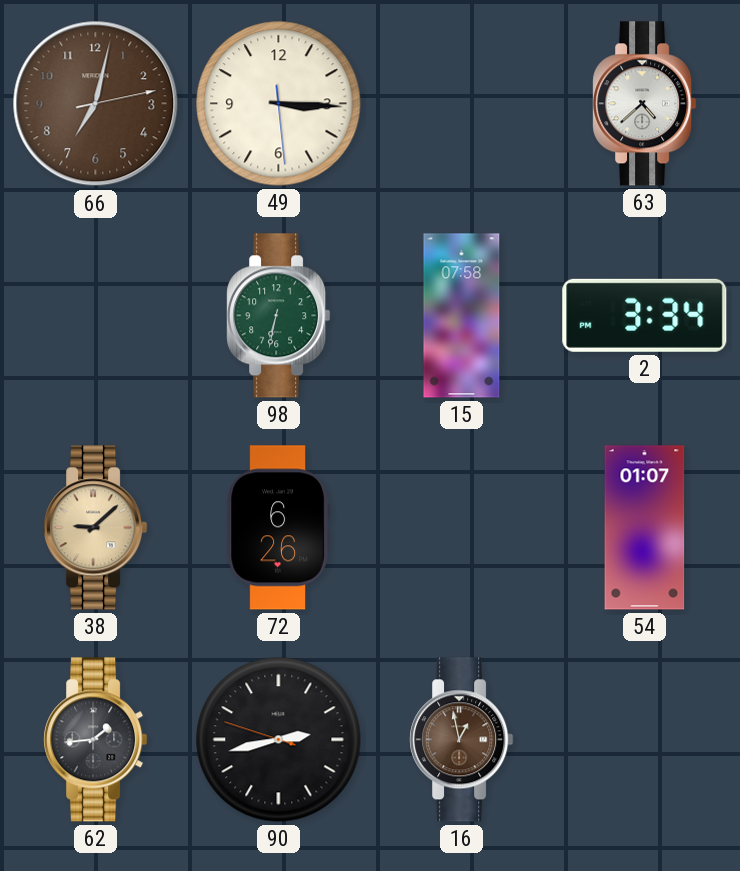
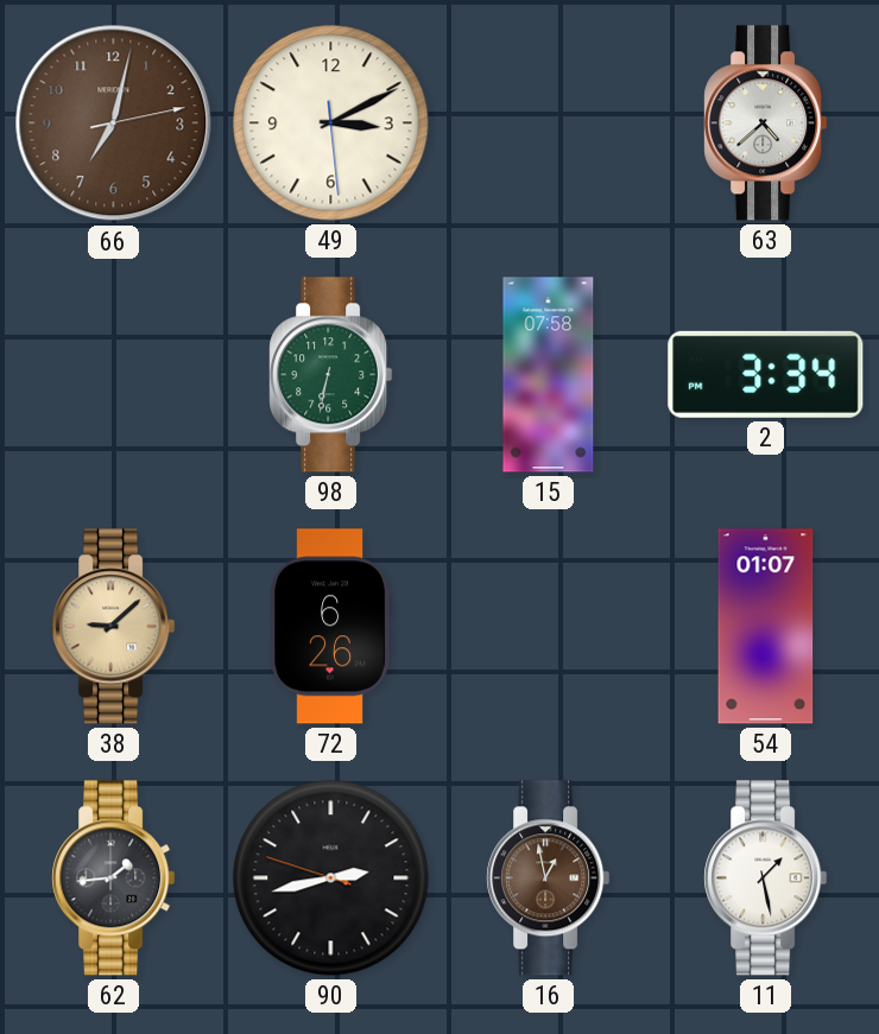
49: 3:15 -> 3:10
11: none -> 1:28
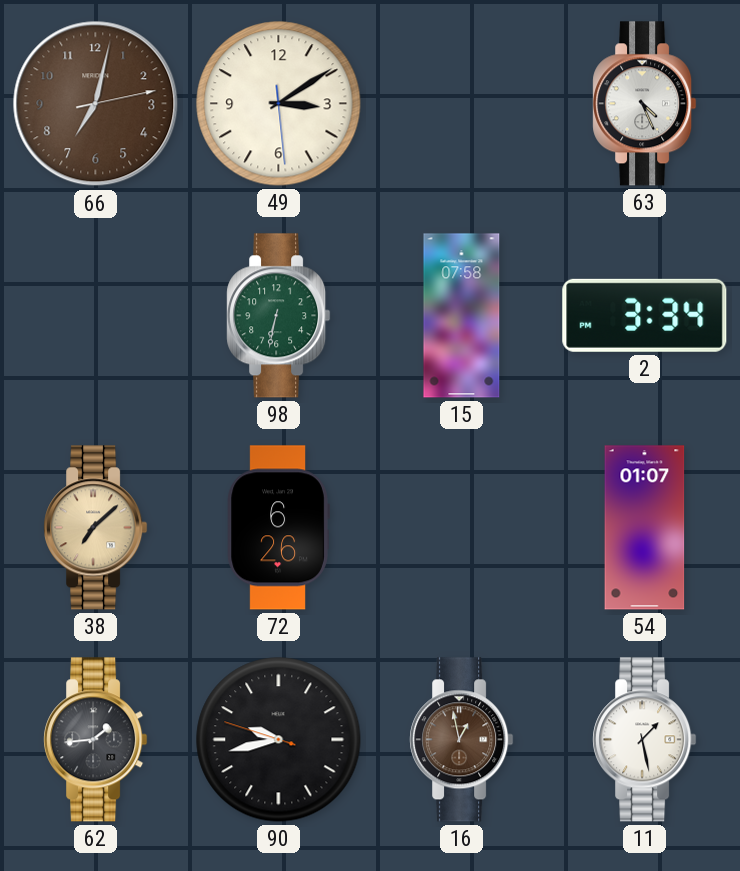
49: 3:10 -> 3:09
63: 4:38 -> 4:26
38: 9:08 -> 7:08
90: 2:42 -> 9:42
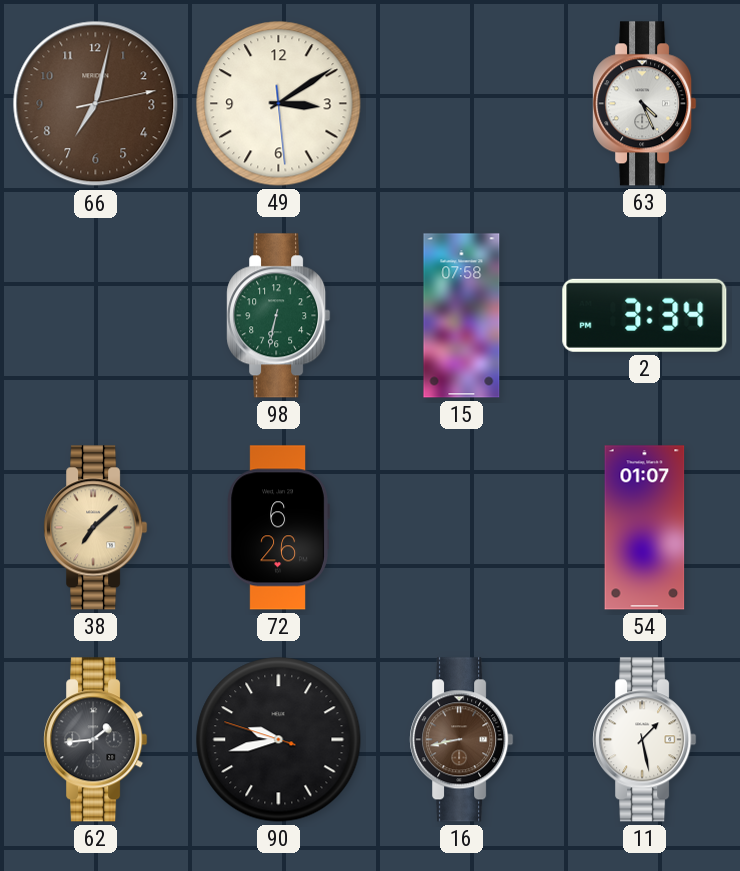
16: 12:58 -> 8:43
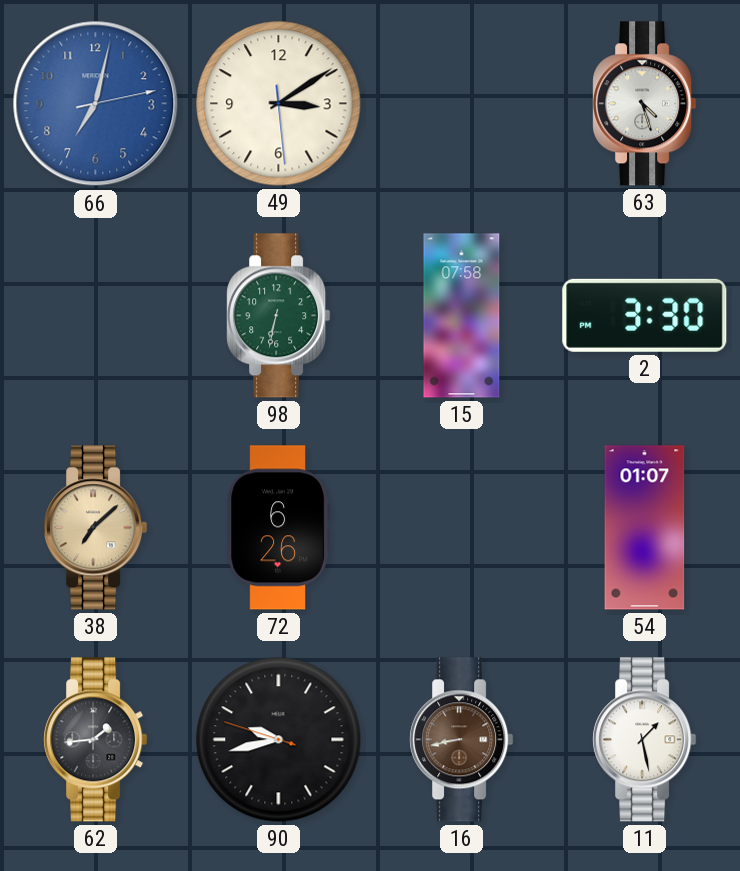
66 dial: brown -> blue
63: 4:26 -> 4:27
2: 3:34 -> 3:30
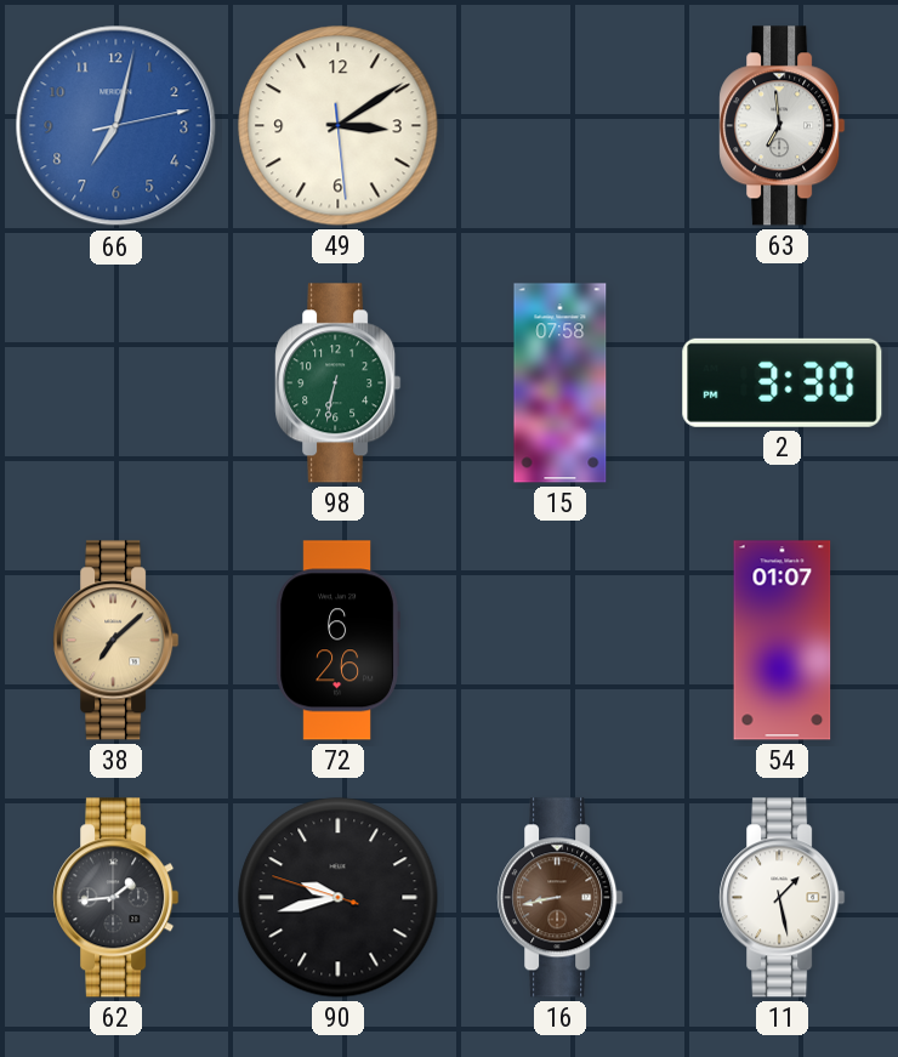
63: 4:27 -> 6:59
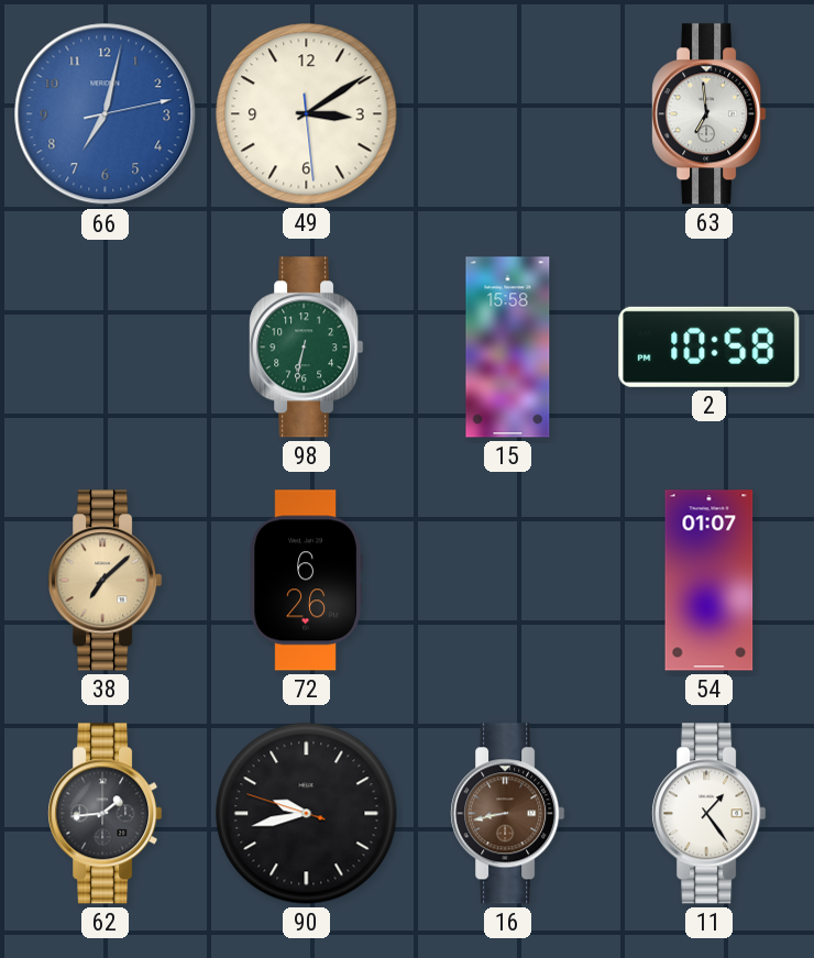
15: 07:58 -> 15:58
2: 3:30 -> 10:58
11: 1:28 -> 1:24
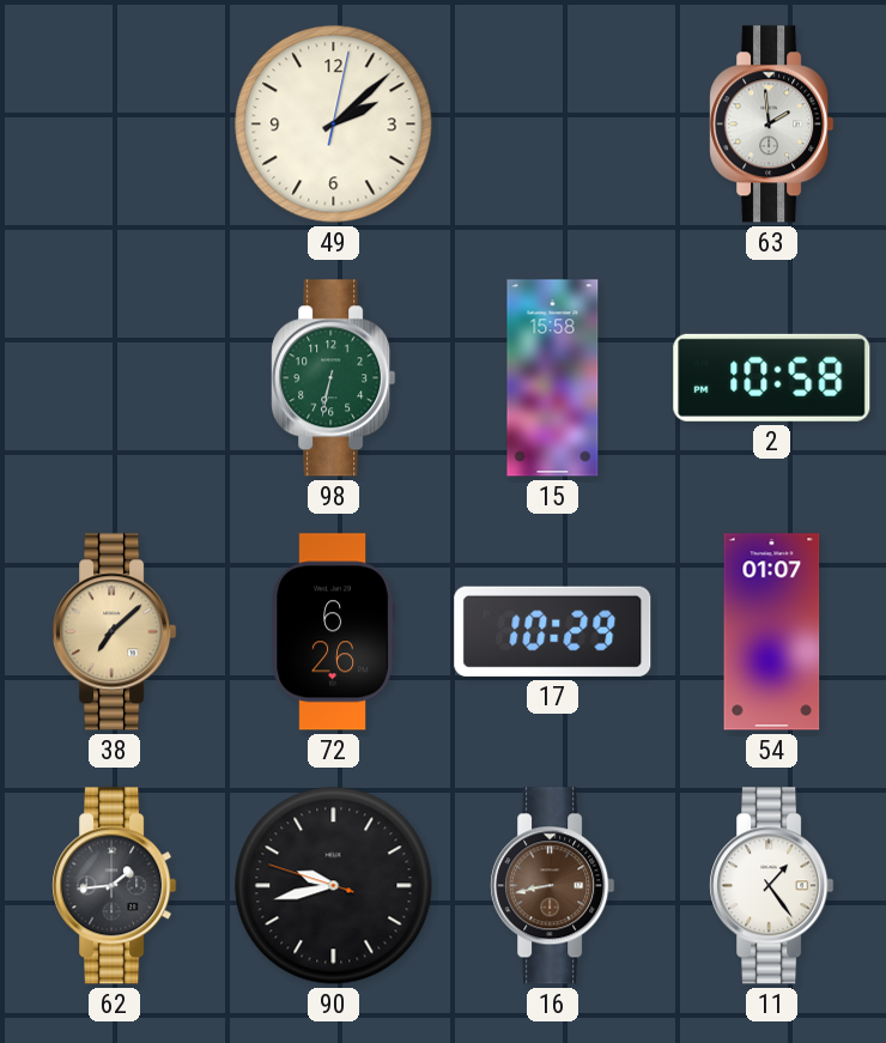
66: 7:02 -> none
49: 3:09 -> 2:08
63: 6:59 -> 1:59
17: none -> 10:29
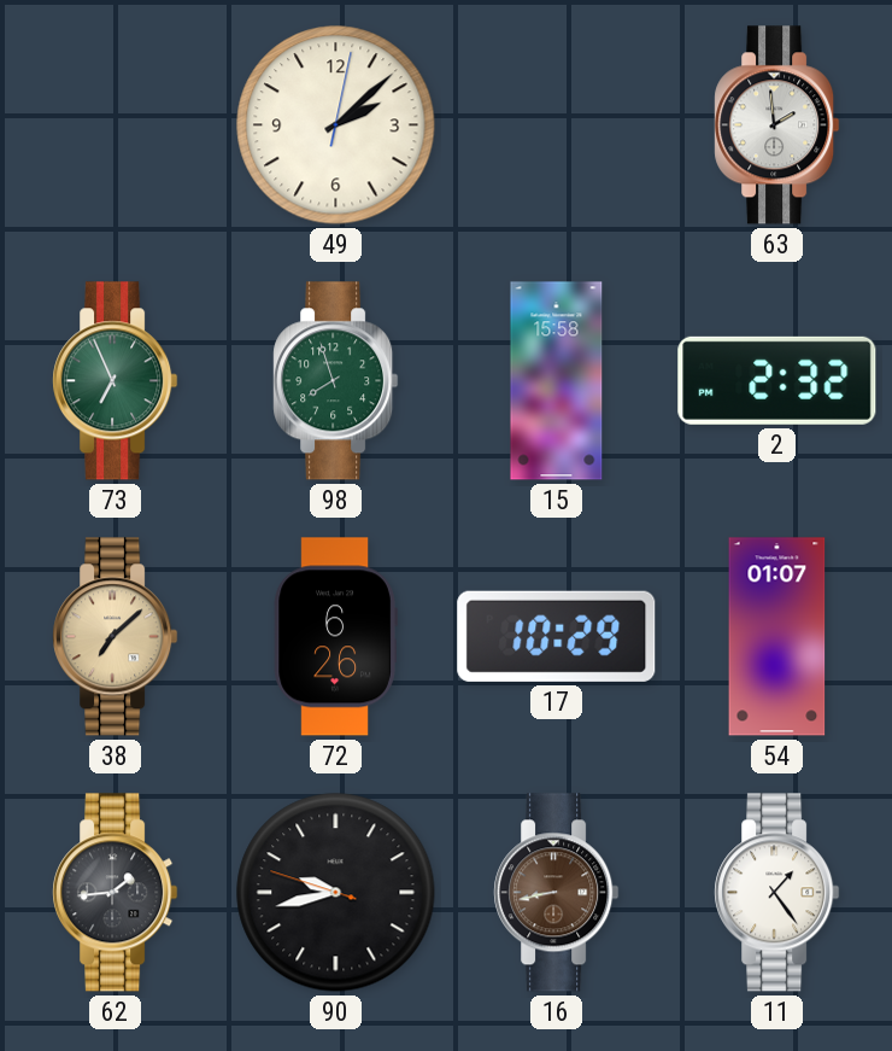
73: none -> 6:56
98: 6:32 -> 7:57
2: 10:58 -> 2:32
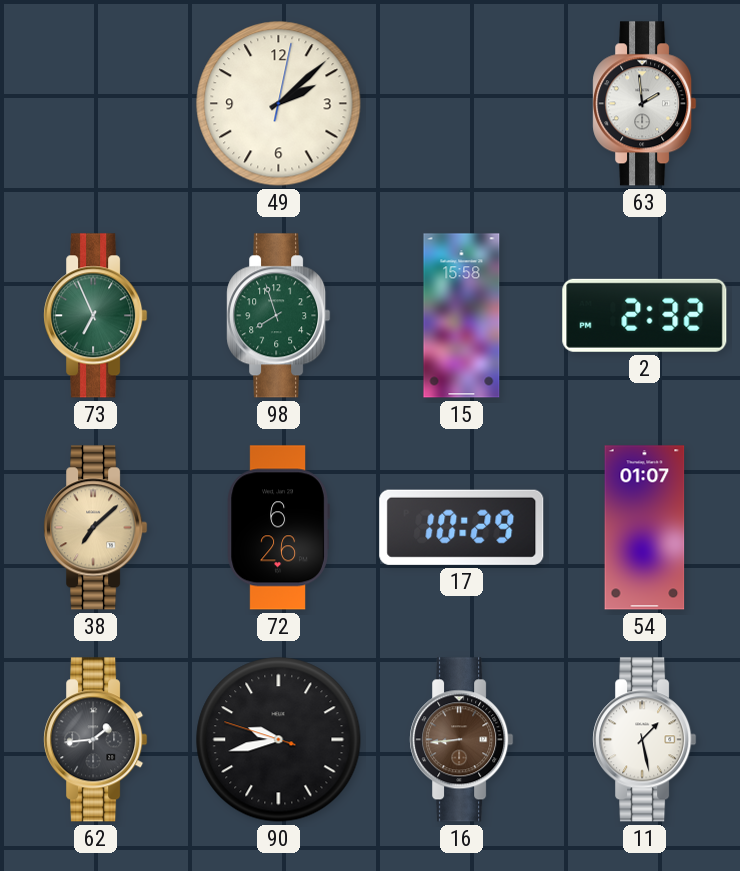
16: 8:43 -> 8:44
11: 1:24 -> 1:28
